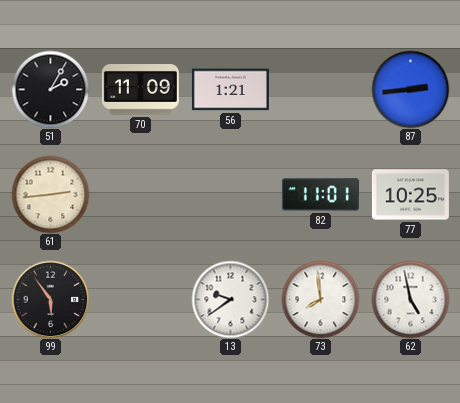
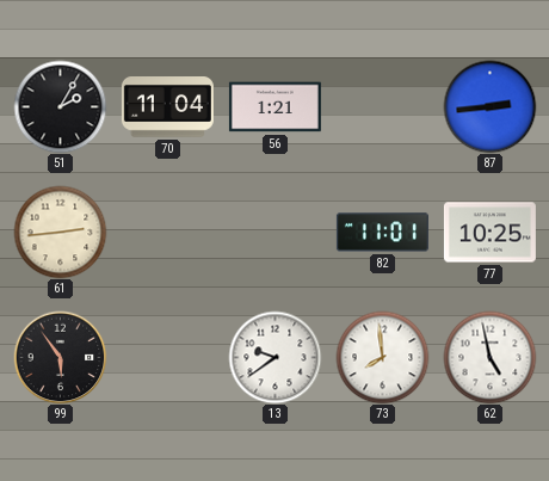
70: 11:09 -> 11:04
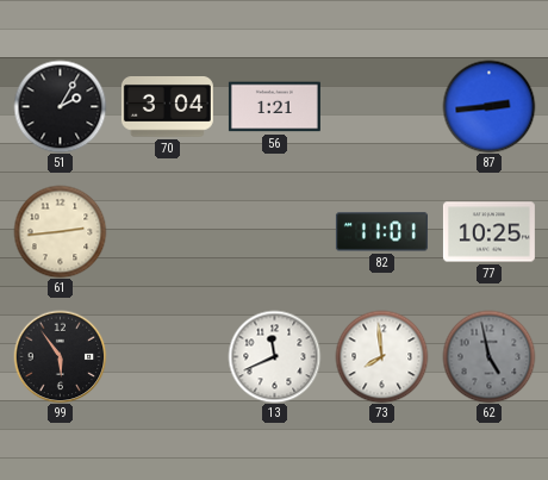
70: 11:04 -> 3:04
13: 9:39 -> 11:41
62 dial: white -> grey
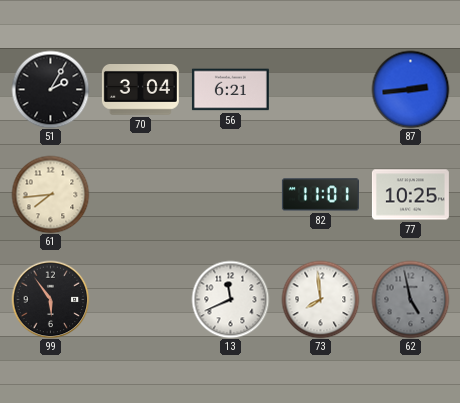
56: 1:21 -> 6:21
61: 2:44 -> 7:44
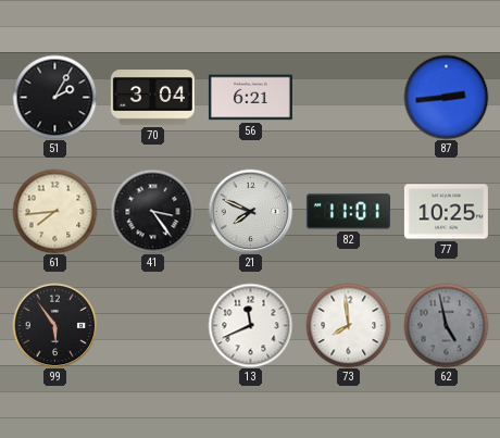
41: none -> 3:24
21: none -> 7:49
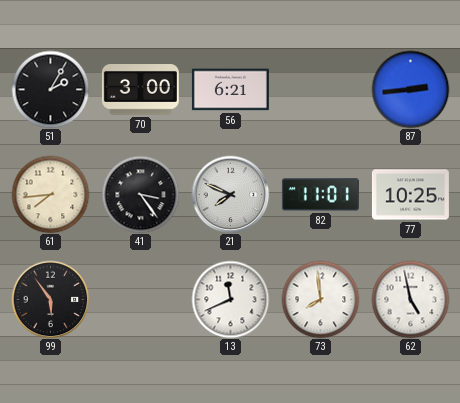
70: 3:04 -> 3:00
62 dial: grey -> white
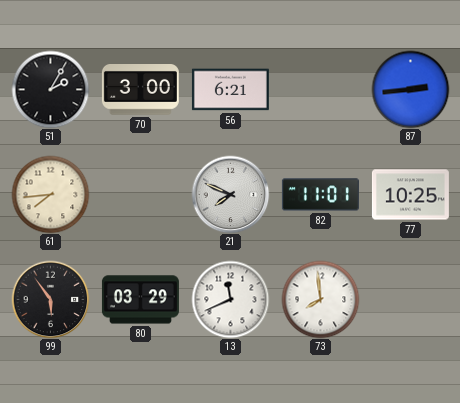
41: 3:24 -> none
80: none -> 03:29
62: 4:58 -> none
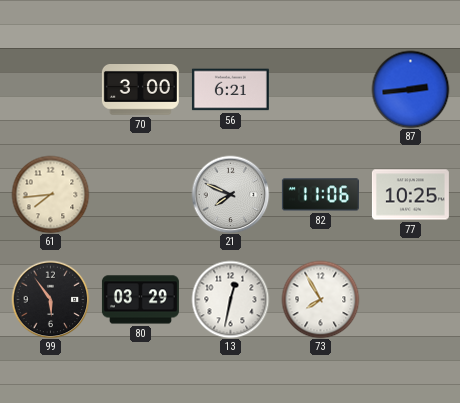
51: 2:05 -> none
82: 11:01 -> 11:06
13: 11:41 -> 12:32
73: 7:59 -> 7:55
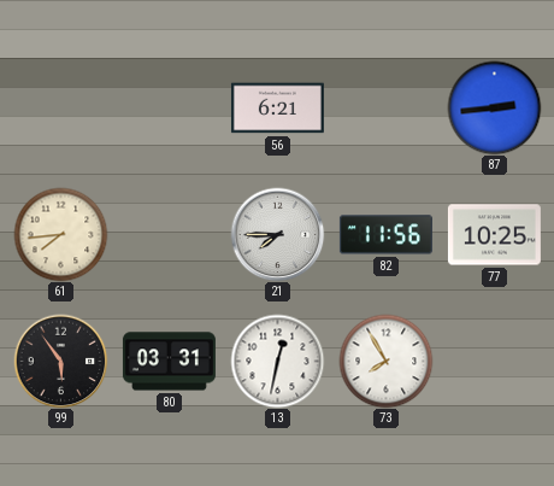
70: 3:00 -> none
21: 7:49 -> 7:45
82: 11:06 -> 11:56
80: 03:29 -> 03:31
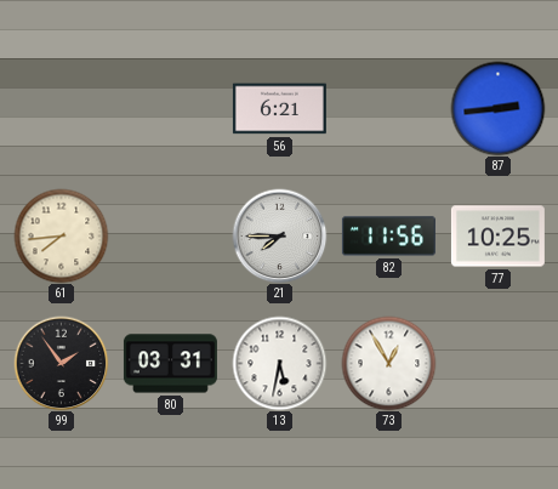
99: 5:54 -> 1:54
13: 12:32 -> 5:32
73: 7:55 -> 12:55
